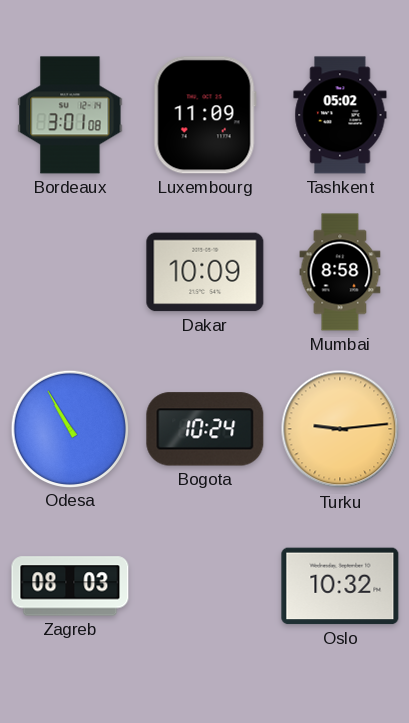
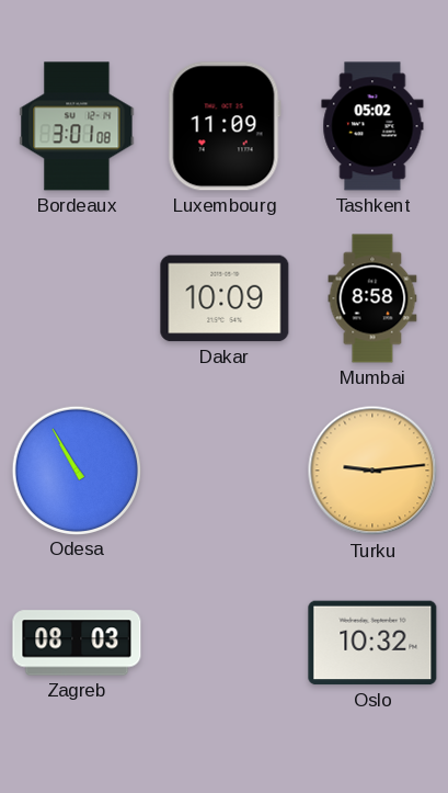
Bogota: 10:24 -> none
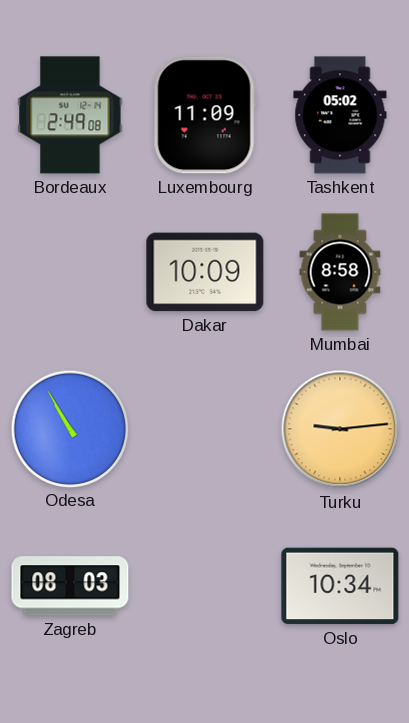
Bordeaux: 3:01 -> 2:49
Oslo: 10:32 -> 10:34
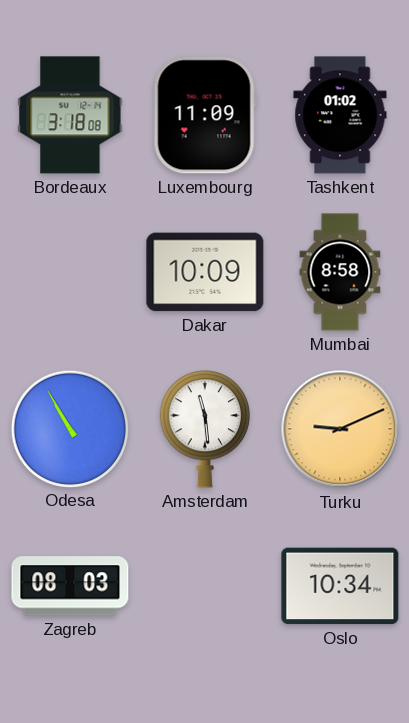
Bordeaux: 2:49 -> 3:18
Tashkent: 05:02 -> 01:02
Amsterdam: none -> 11:29
Turku: 9:14 -> 9:11
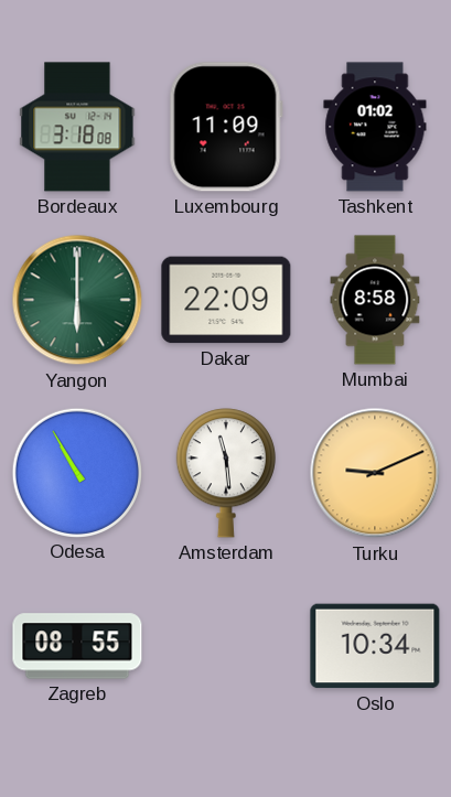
Yangon: none -> 6:00
Dakar: 10:09 -> 22:09
Zagreb: 08:03 -> 08:55
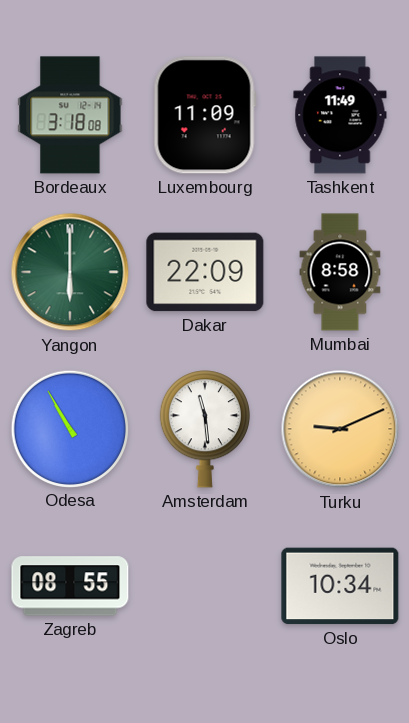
Tashkent: 01:02 -> 11:49
